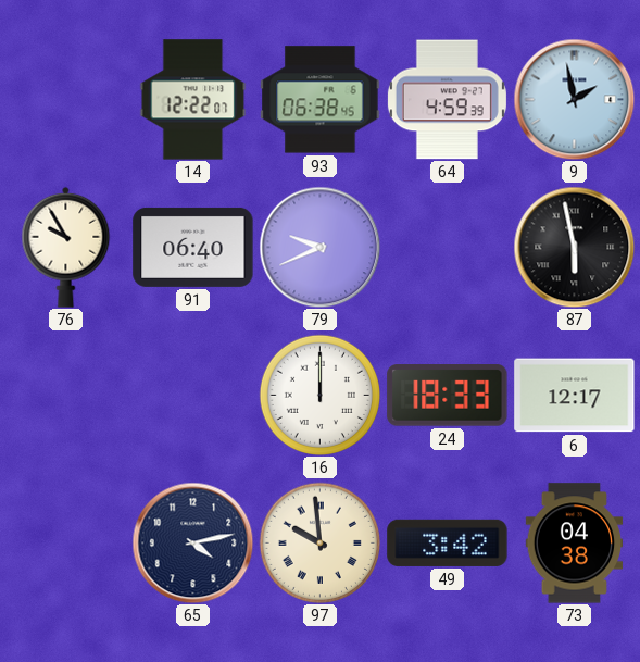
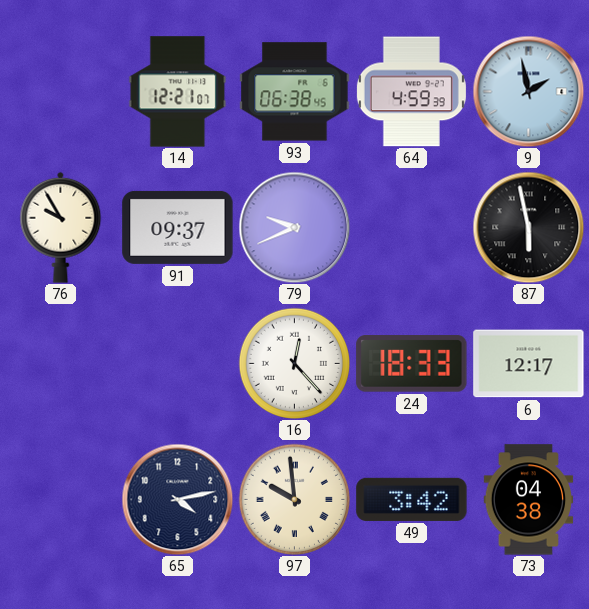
14: 12:22 -> 12:21
91: 06:40 -> 09:37
16: 12:00 -> 12:23
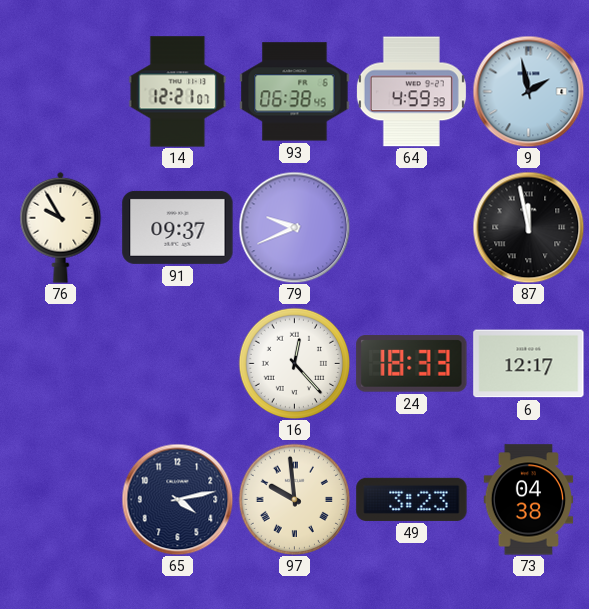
87: 5:58 -> 11:58
49: 3:42 -> 3:23
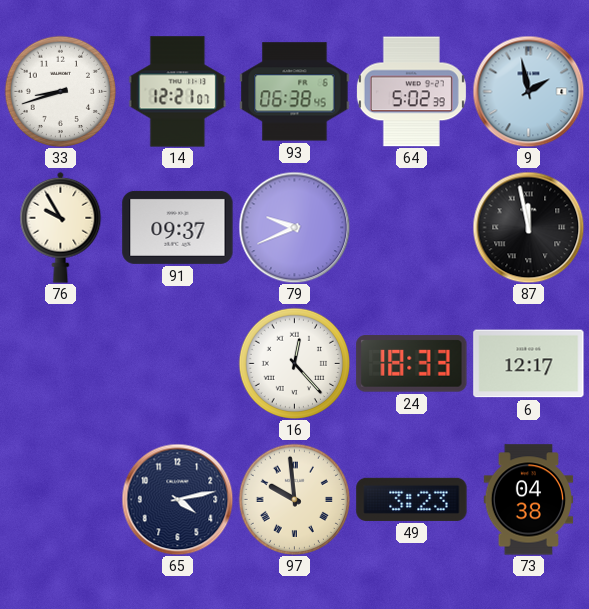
33: none -> 8:42
64: 4:59 -> 5:02
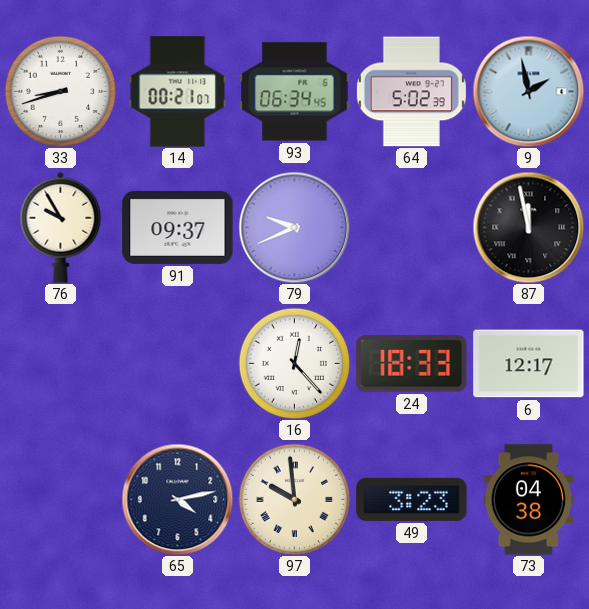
14: 12:21 -> 00:21
93: 06:38 -> 06:34
